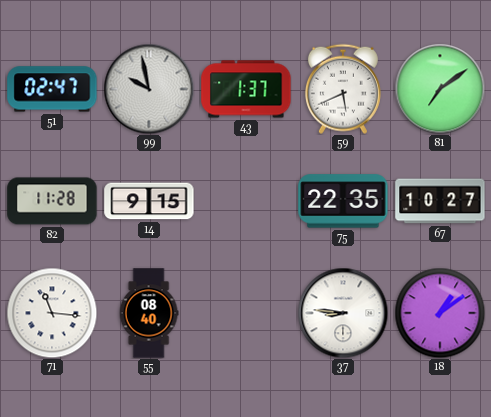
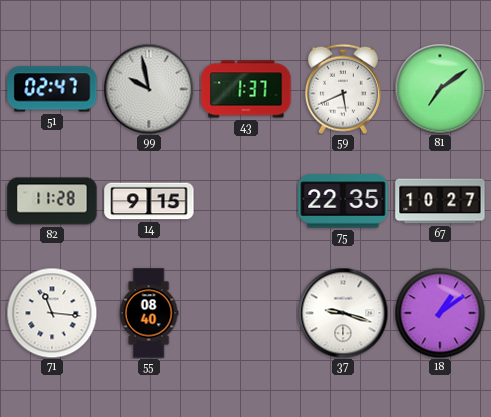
37: 8:46 -> 9:18
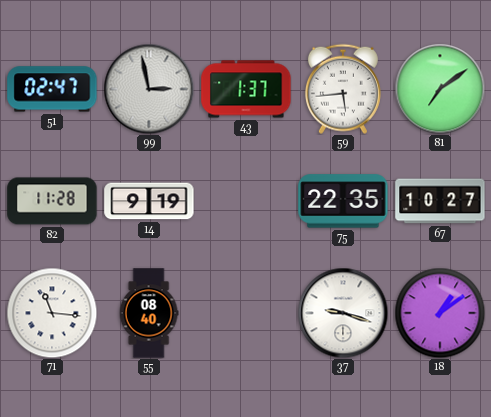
99: 9:58 -> 2:58
59: 5:41 -> 5:44
14: 9:15 -> 9:19
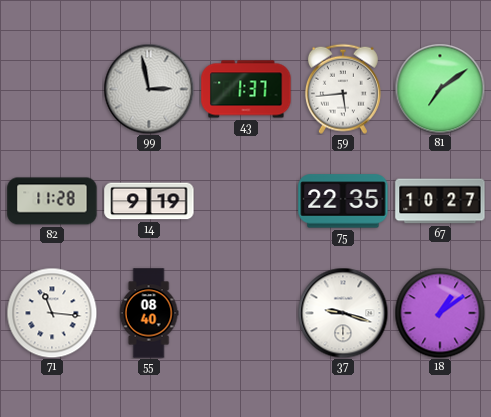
51: 02:47 -> none
